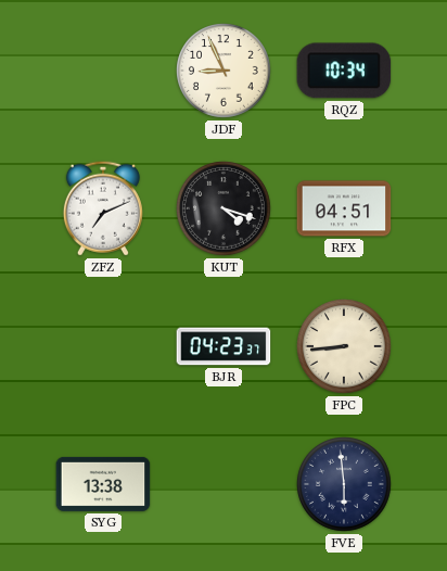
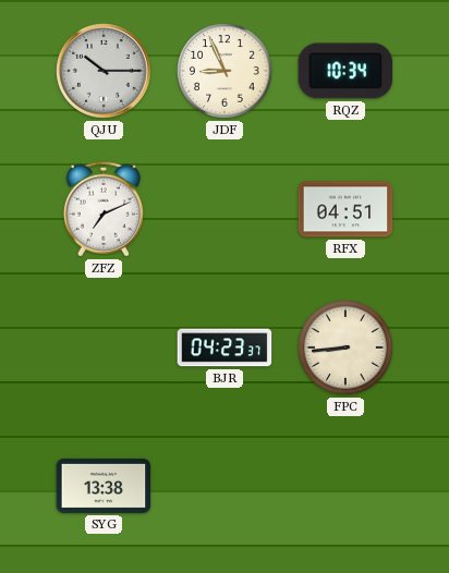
QJU: none -> 10:15
KUT: 4:18 -> none
FVE: 5:59 -> none
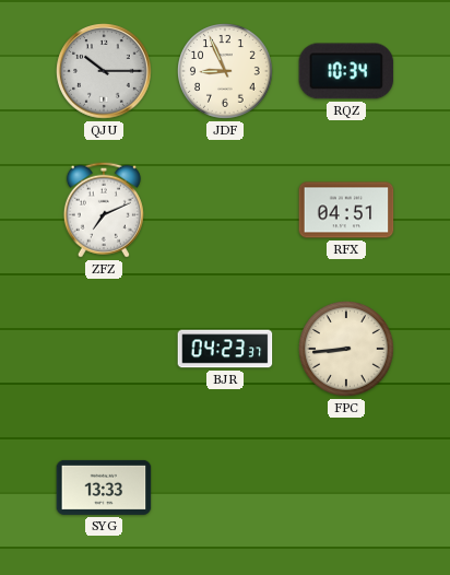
SYG: 13:38 -> 13:33
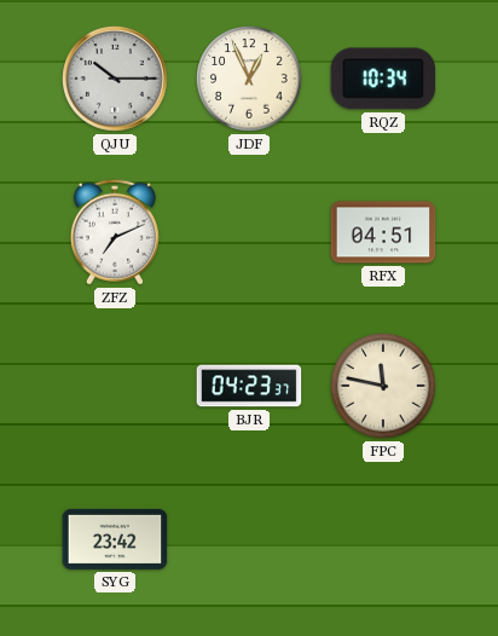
JDF: 8:56 -> 12:56
FPC: 8:44 -> 11:47
SYG: 13:33 -> 23:42
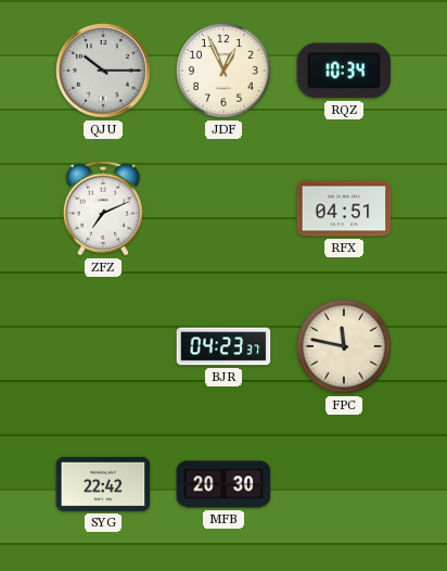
SYG: 23:42 -> 22:42
MFB: none -> 20:30
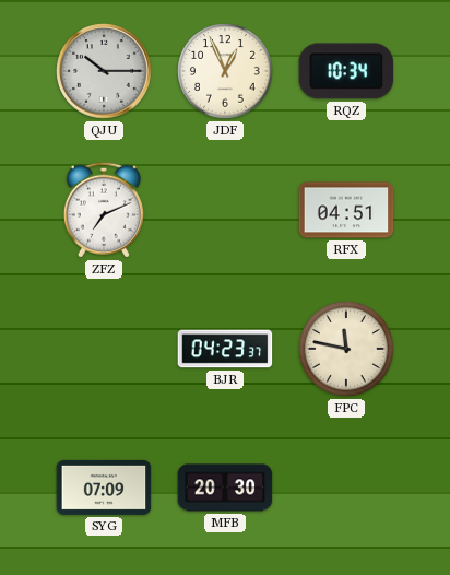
SYG: 22:42 -> 07:09
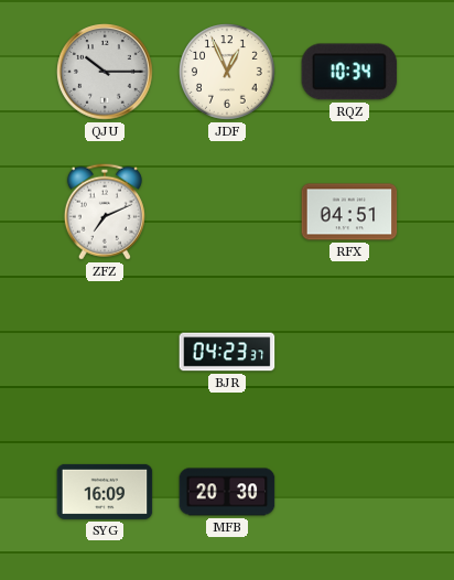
FPC: 11:47 -> none
SYG: 07:09 -> 16:09
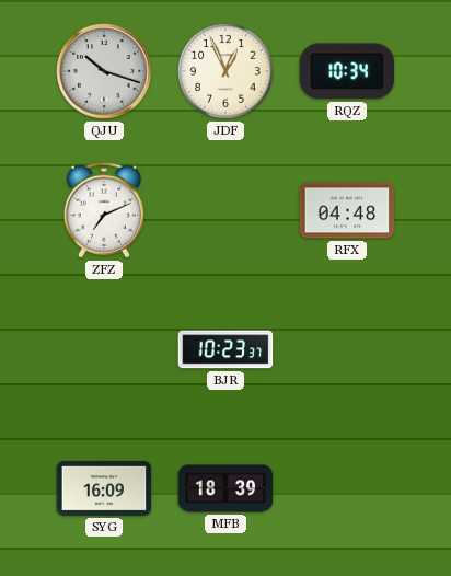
QJU: 10:15 -> 10:18
RFX: 04:51 -> 04:48
BJR: 04:23 -> 10:23
MFB: 20:30 -> 18:39
